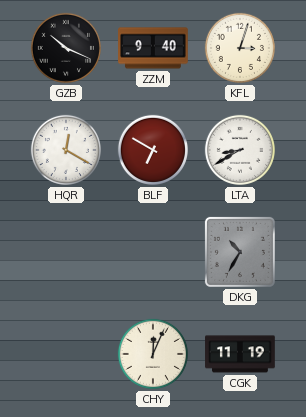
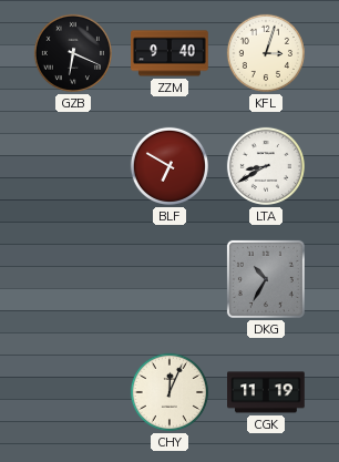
GZB: 10:19 -> 6:19
HQR: 12:20 -> none
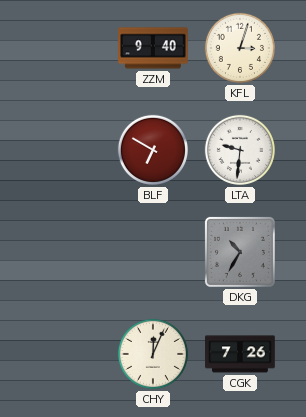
GZB: 6:19 -> none
LTA: 8:40 -> 9:31
CGK: 11:19 -> 7:26
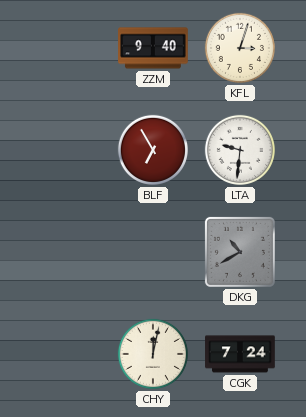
BLF: 6:50 -> 6:55
DKG: 10:35 -> 10:40
CHY: 12:04 -> 12:02
CGK: 7:26 -> 7:24
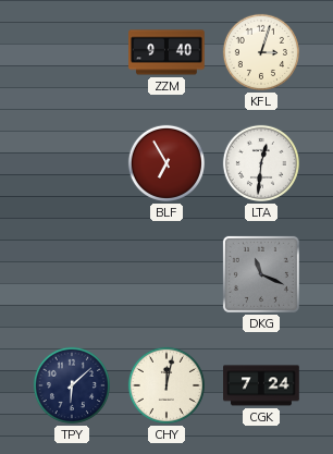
LTA: 9:31 -> 12:31
DKG: 10:40 -> 11:19
TPY: none -> 6:08
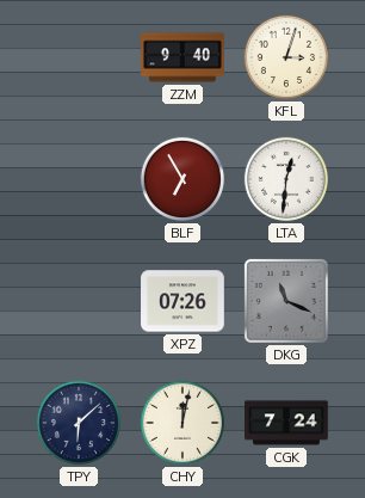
XPZ: none -> 07:26
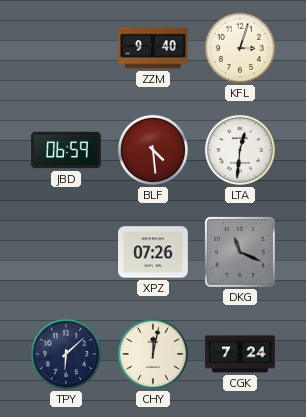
JBD: none -> 06:59
BLF: 6:55 -> 4:29
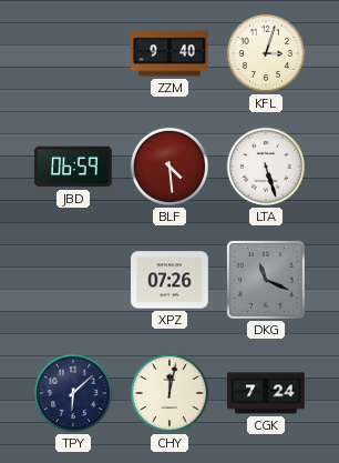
LTA: 12:31 -> 5:27
